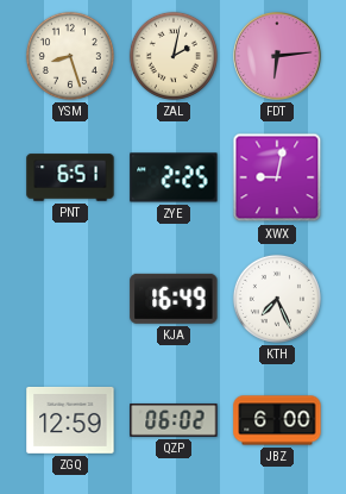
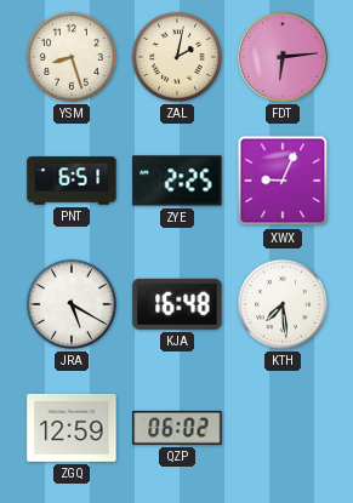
XWX: 9:02 -> 9:04
JRA: none -> 5:20
KJA: 16:49 -> 16:48
KTH: 7:26 -> 7:29
JBZ: 6:00 -> none
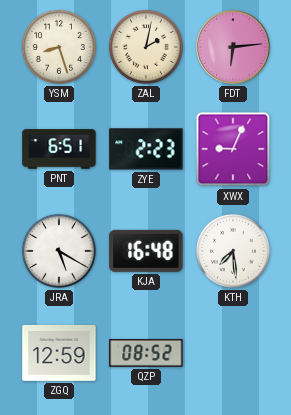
ZYE: 2:25 -> 2:23
QZP: 06:02 -> 08:52
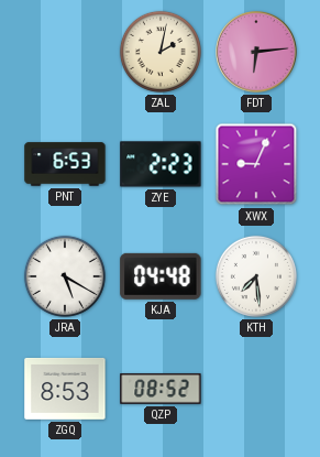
YSM: 8:27 -> none
PNT: 6:51 -> 6:53
KJA: 16:48 -> 04:48
ZGQ: 12:59 -> 8:53
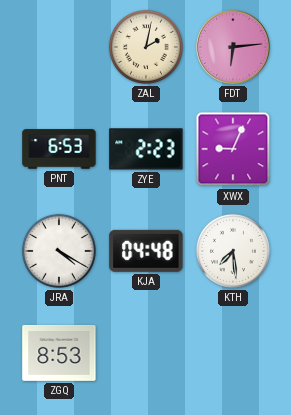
JRA: 5:20 -> 4:20
QZP: 08:52 -> none
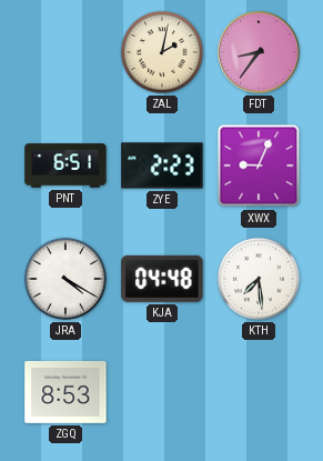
FDT: 6:14 -> 8:36
PNT: 6:53 -> 6:51
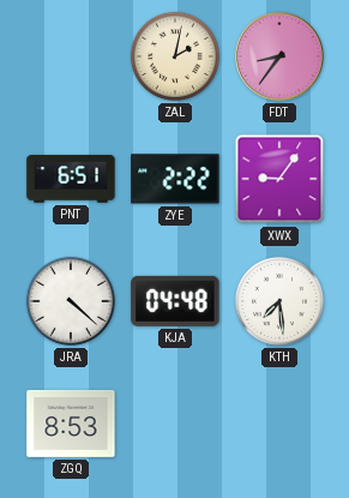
ZYE: 2:23 -> 2:22
XWX: 9:04 -> 9:06
JRA: 4:20 -> 4:22
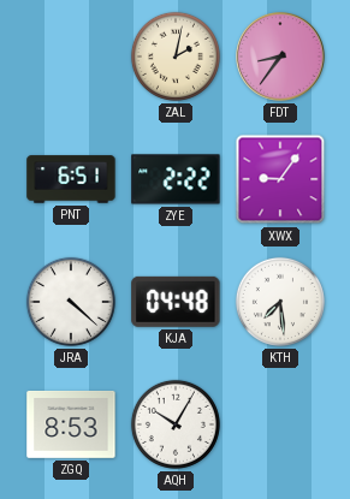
AQH: none -> 10:05
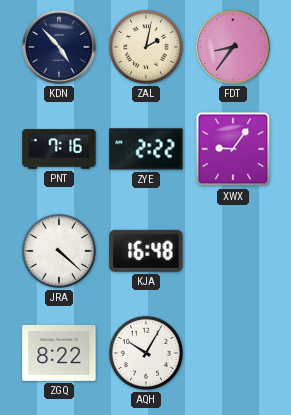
KDN: none -> 4:53
PNT: 6:51 -> 7:16
KJA: 04:48 -> 16:48
KTH: 7:29 -> none
ZGQ: 8:53 -> 8:22
